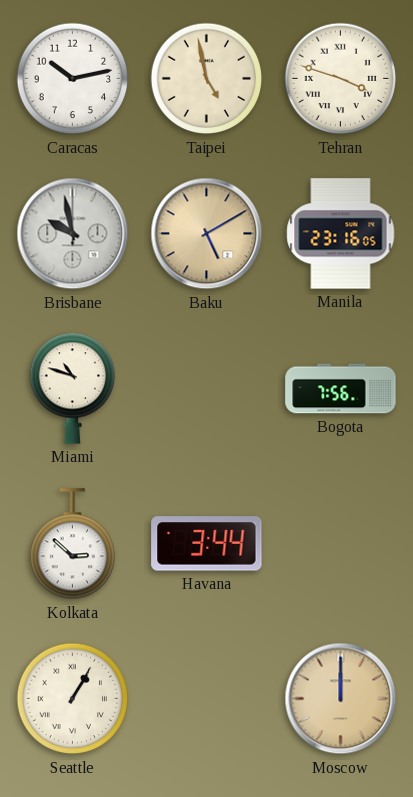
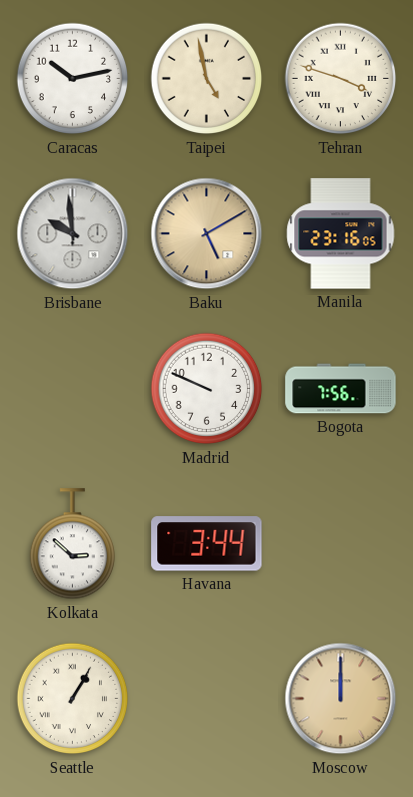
Brisbane: 9:58 -> 9:59
Miami: 10:48 -> none
Madrid: none -> 9:49
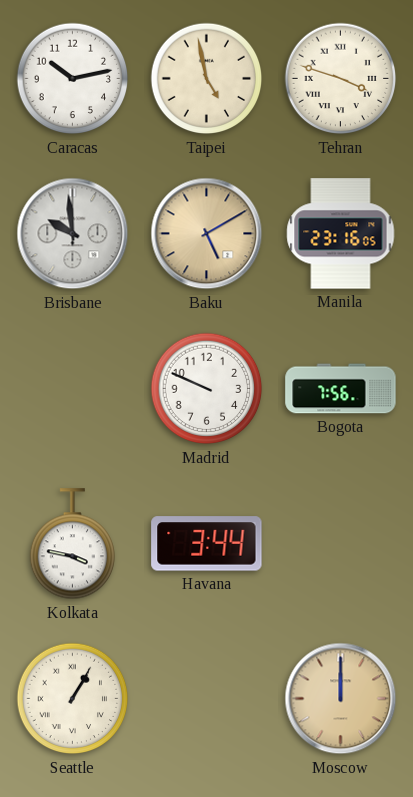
Kolkata: 2:52 -> 3:47
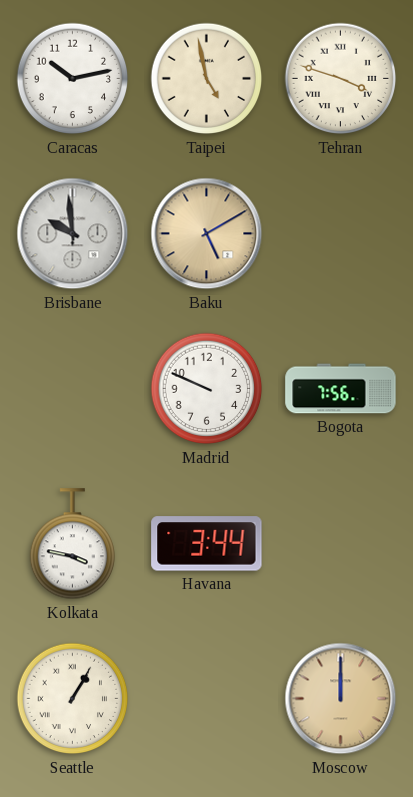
Manila: 23:16 -> none
